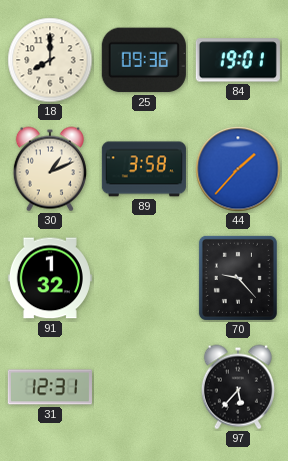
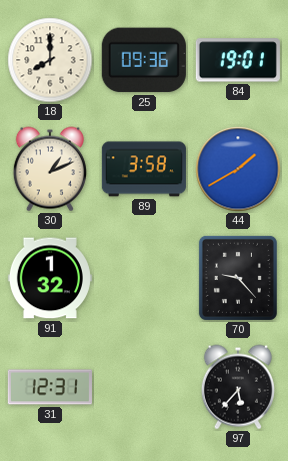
44: 1:37 -> 1:40
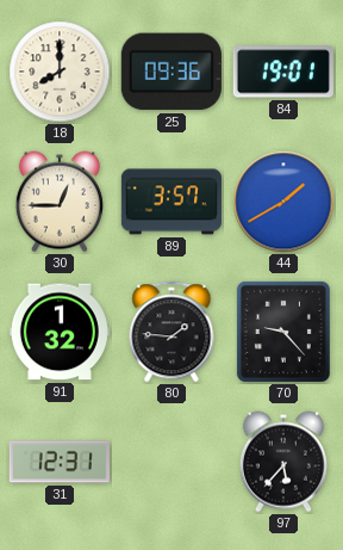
30: 1:11 -> 12:45
89: 3:58 -> 3:57
80: none -> 1:46
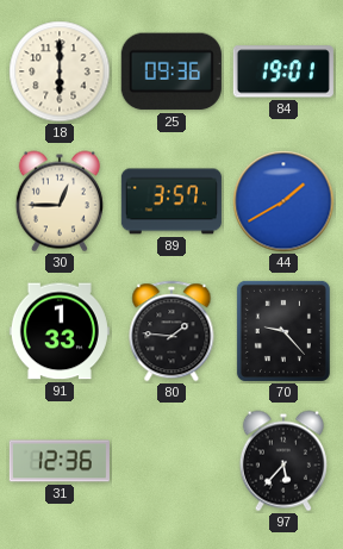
18: 8:00 -> 6:00
91: 1:32 -> 1:33
31: 12:31 -> 12:36
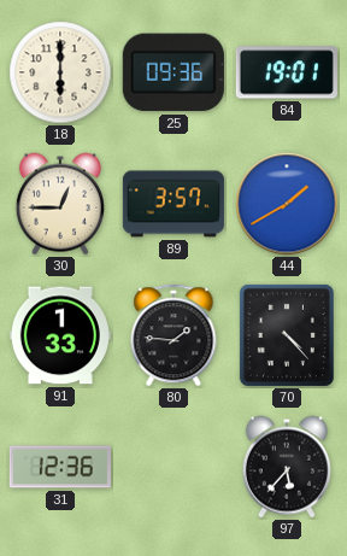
70: 9:23 -> 4:23
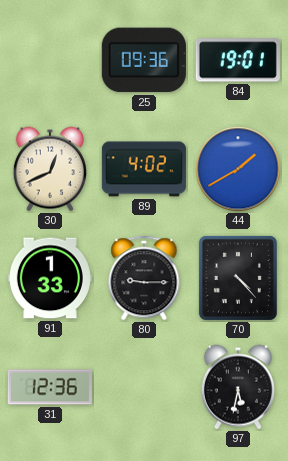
18: 6:00 -> none
30: 12:45 -> 12:41
89: 3:57 -> 4:02
80: 1:46 -> 9:15
97: 5:37 -> 5:32
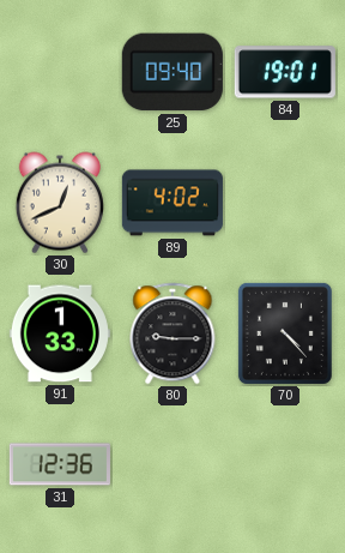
25: 09:36 -> 09:40
44: 1:40 -> none
97: 5:32 -> none
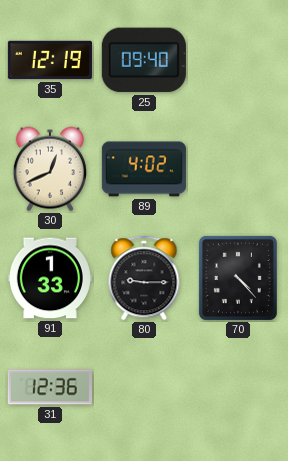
35: none -> 12:19
84: 19:01 -> none
